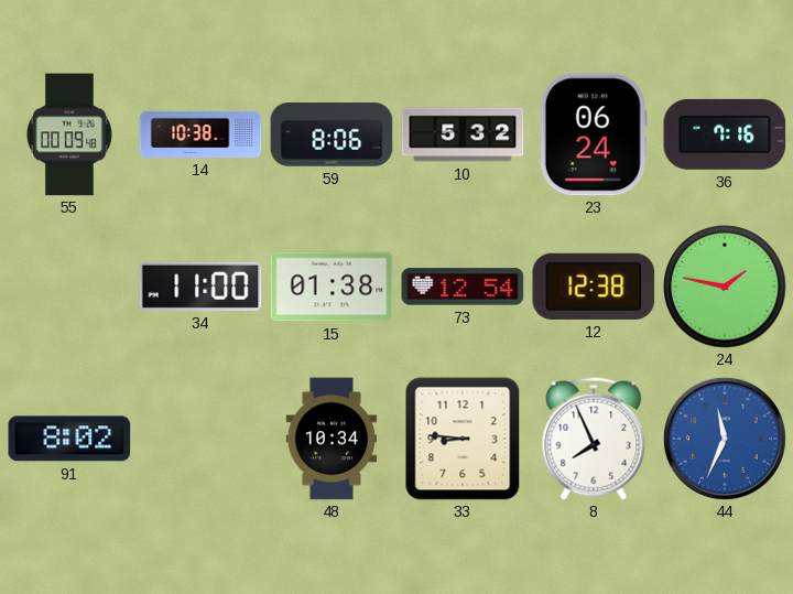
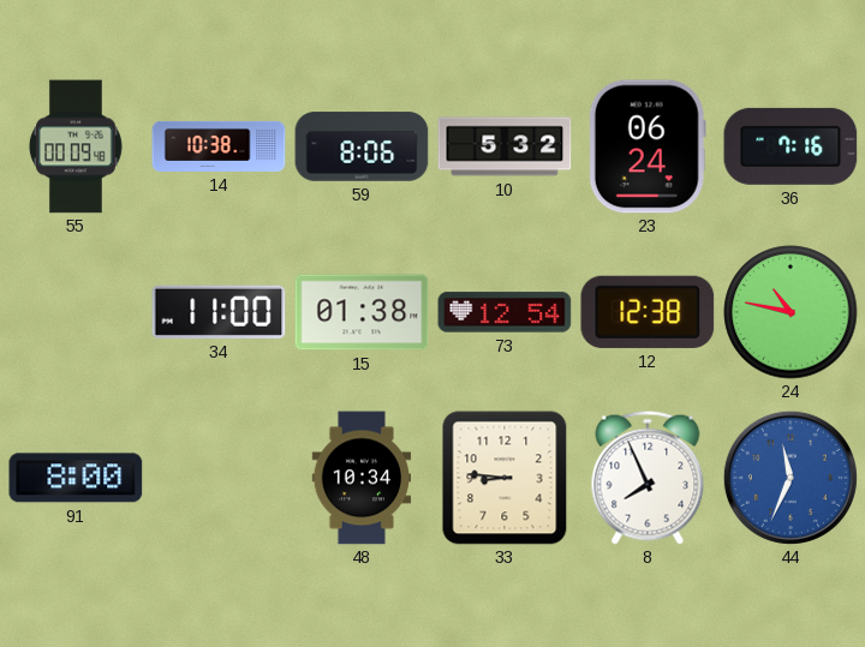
24: 1:47 -> 10:47
91: 8:02 -> 8:00
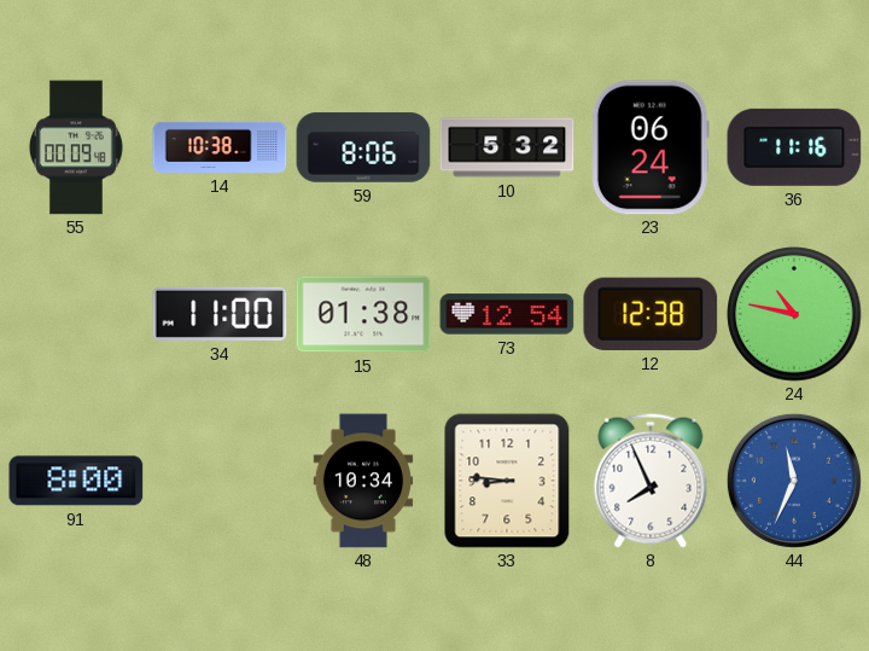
36: 7:16 -> 11:16
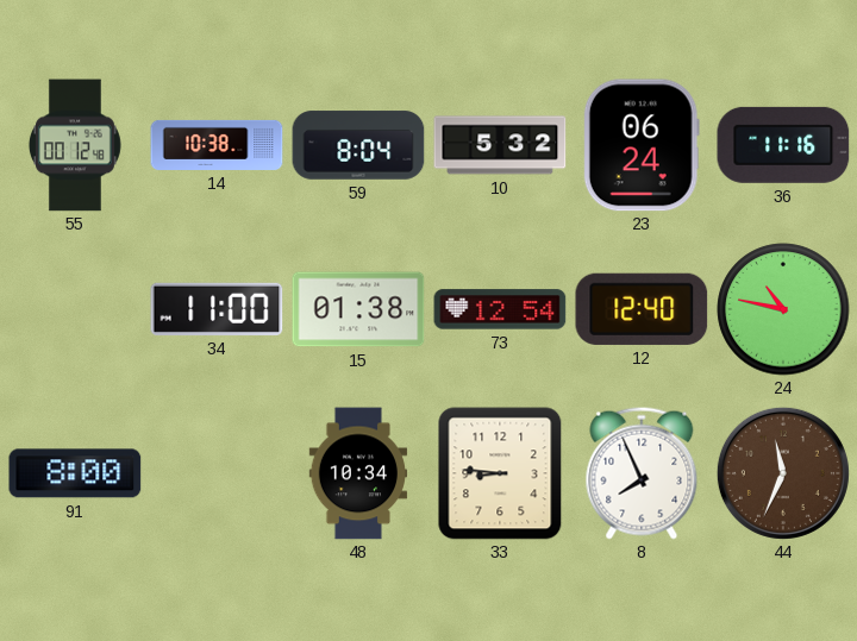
55: 00:09 -> 00:12
59: 8:06 -> 8:04
12: 12:38 -> 12:40
44 dial: blue -> brown
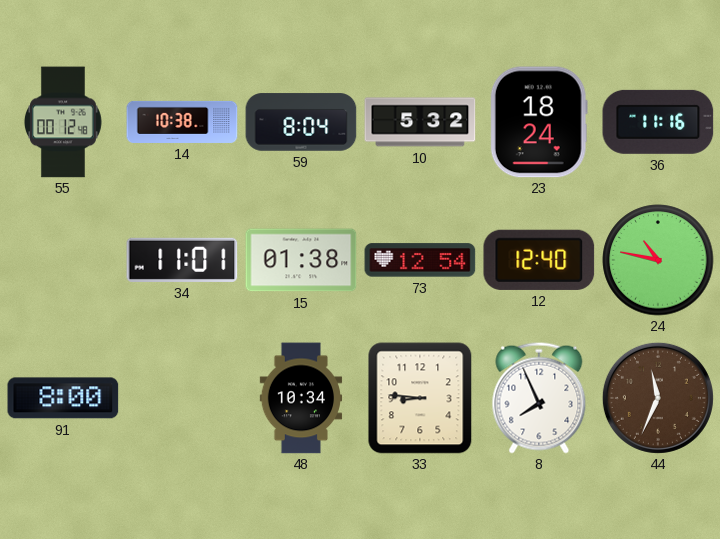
23: 06:24 -> 18:24
34: 11:00 -> 11:01
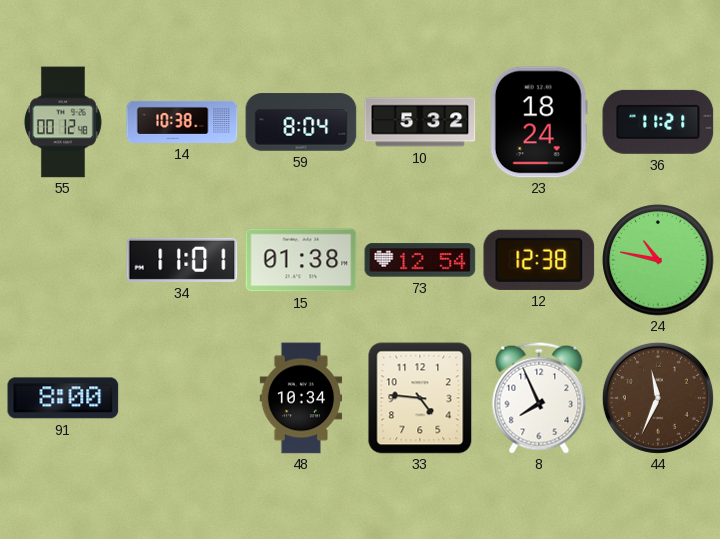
36: 11:16 -> 11:21
12: 12:40 -> 12:38
33: 8:46 -> 4:46
